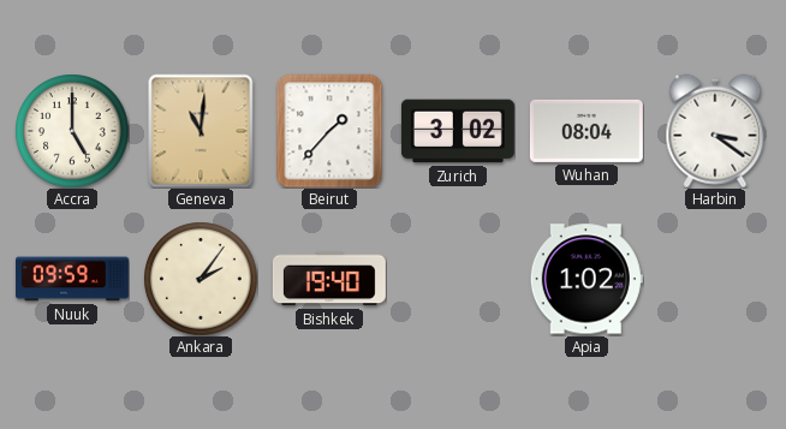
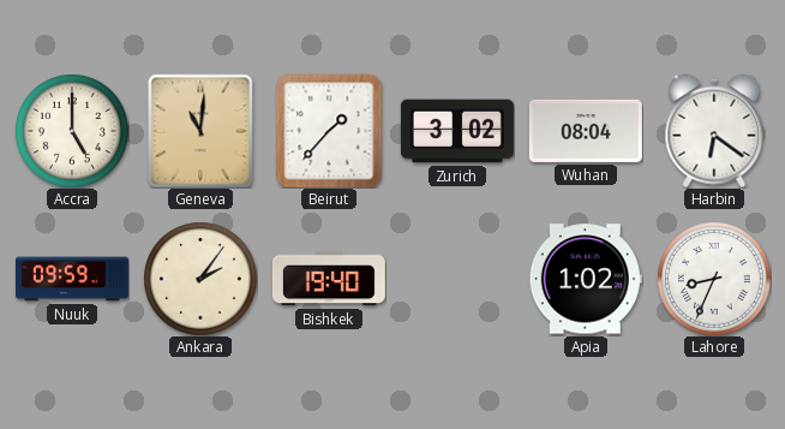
Harbin: 3:21 -> 6:21
Lahore: none -> 8:34
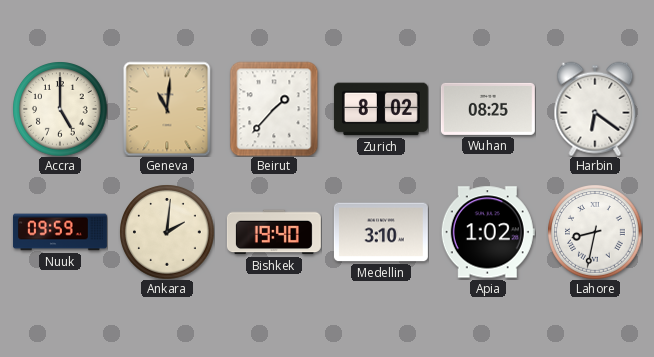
Zurich: 3:02 -> 8:02
Wuhan: 08:04 -> 08:25
Ankara: 2:06 -> 2:01
Medellin: none -> 3:10
Lahore: 8:34 -> 8:32
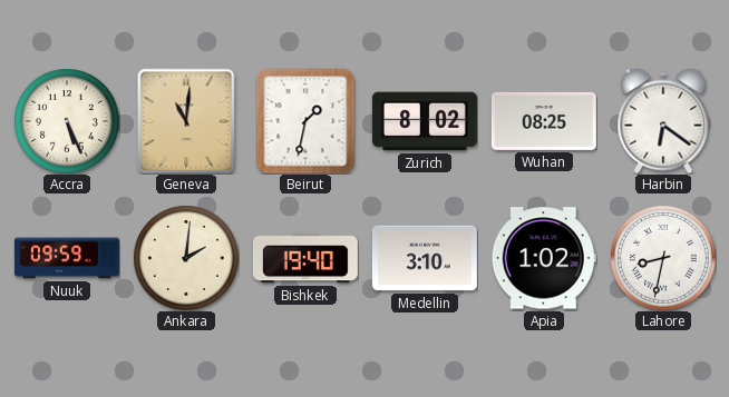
Accra: 5:00 -> 5:26
Beirut: 1:37 -> 1:32
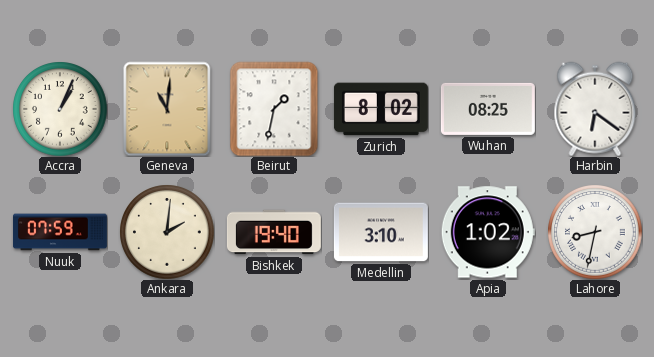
Accra: 5:26 -> 1:04
Nuuk: 09:59 -> 07:59
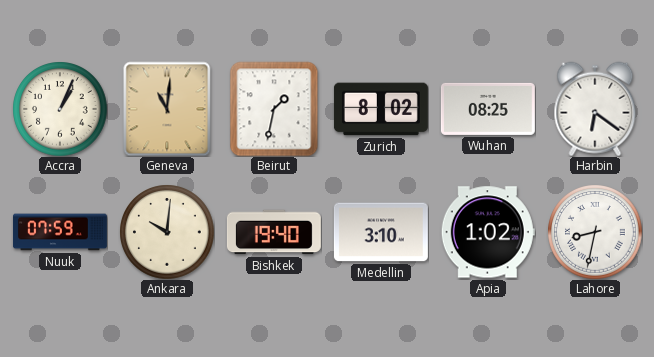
Ankara: 2:01 -> 10:01
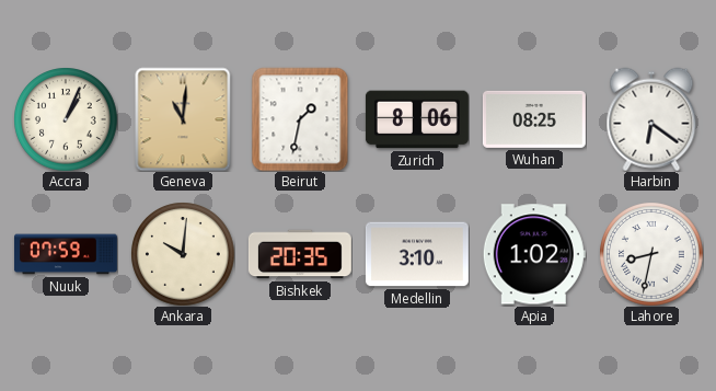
Zurich: 8:02 -> 8:06
Bishkek: 19:40 -> 20:35
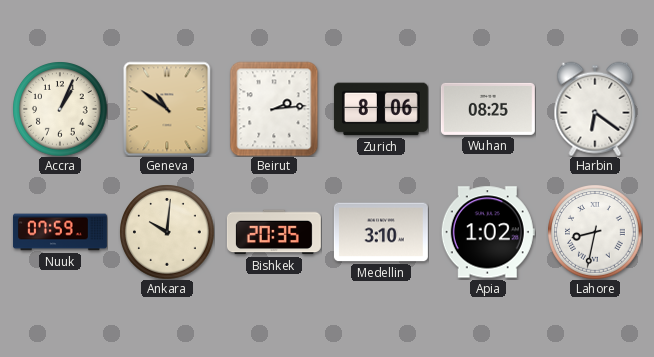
Geneva: 11:01 -> 10:51
Beirut: 1:32 -> 2:14
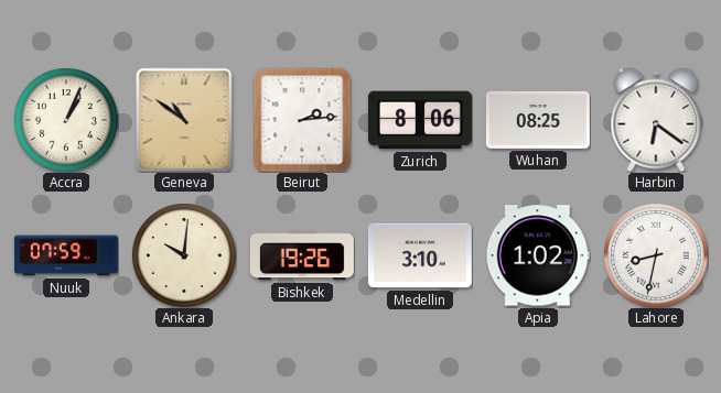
Bishkek: 20:35 -> 19:26
